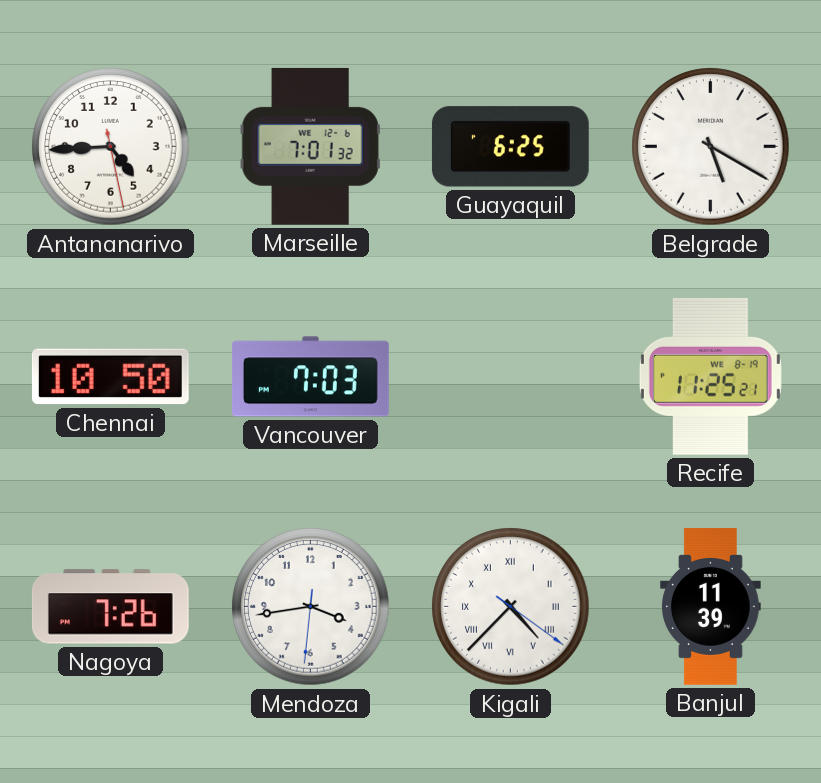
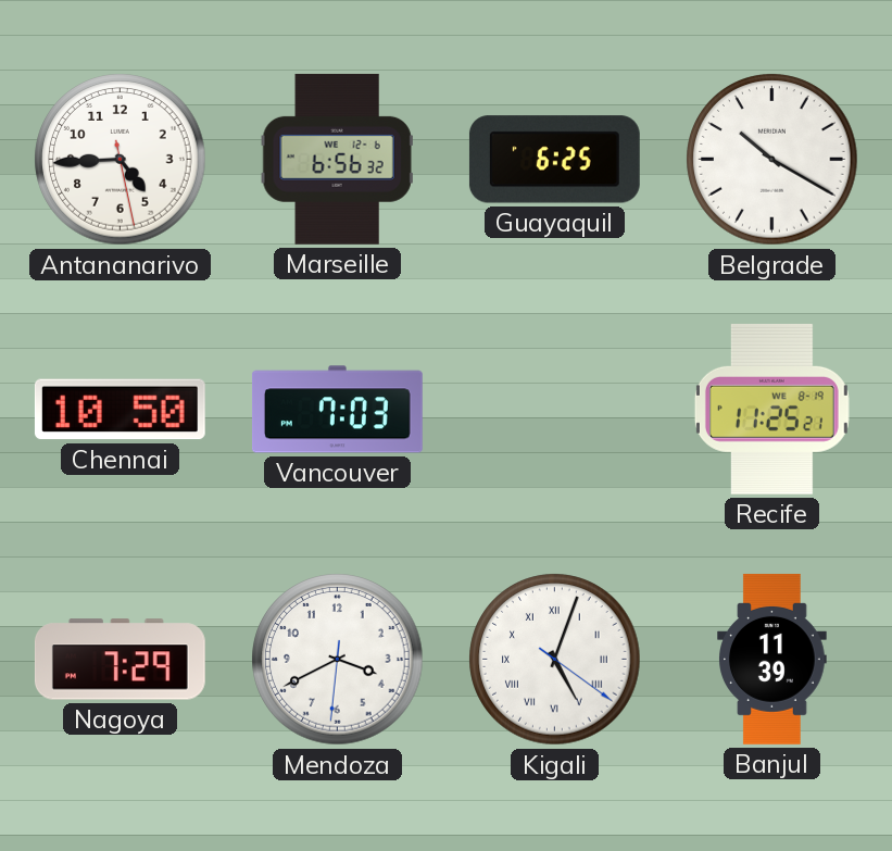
Marseille: 7:01 -> 6:56
Belgrade: 5:20 -> 10:20
Nagoya: 7:26 -> 7:29
Mendoza: 3:43 -> 3:40
Kigali: 4:37 -> 5:03
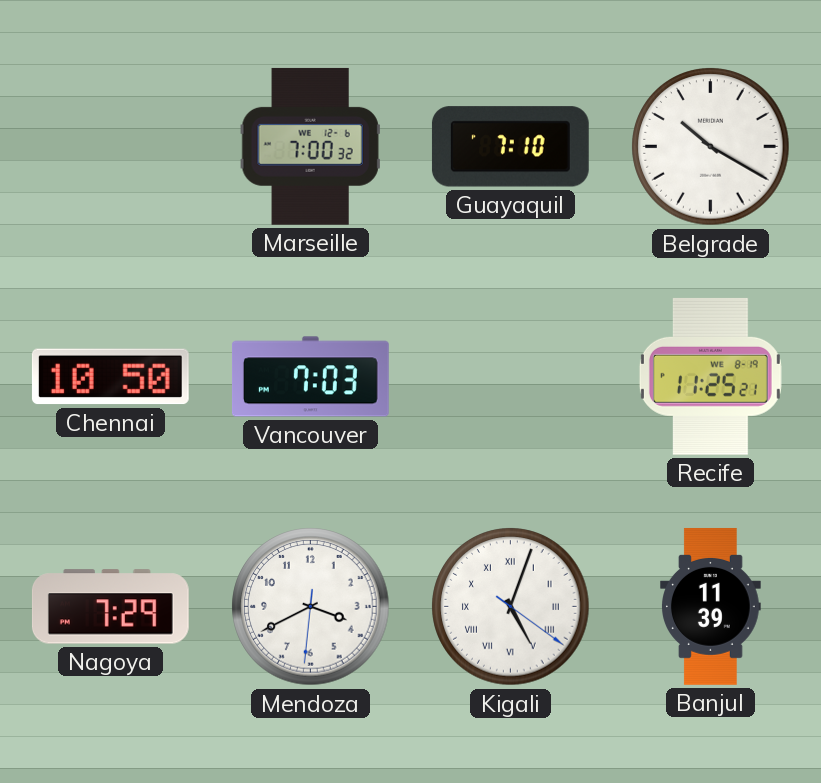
Antananarivo: 4:44 -> none
Marseille: 6:56 -> 7:00
Guayaquil: 6:25 -> 7:10
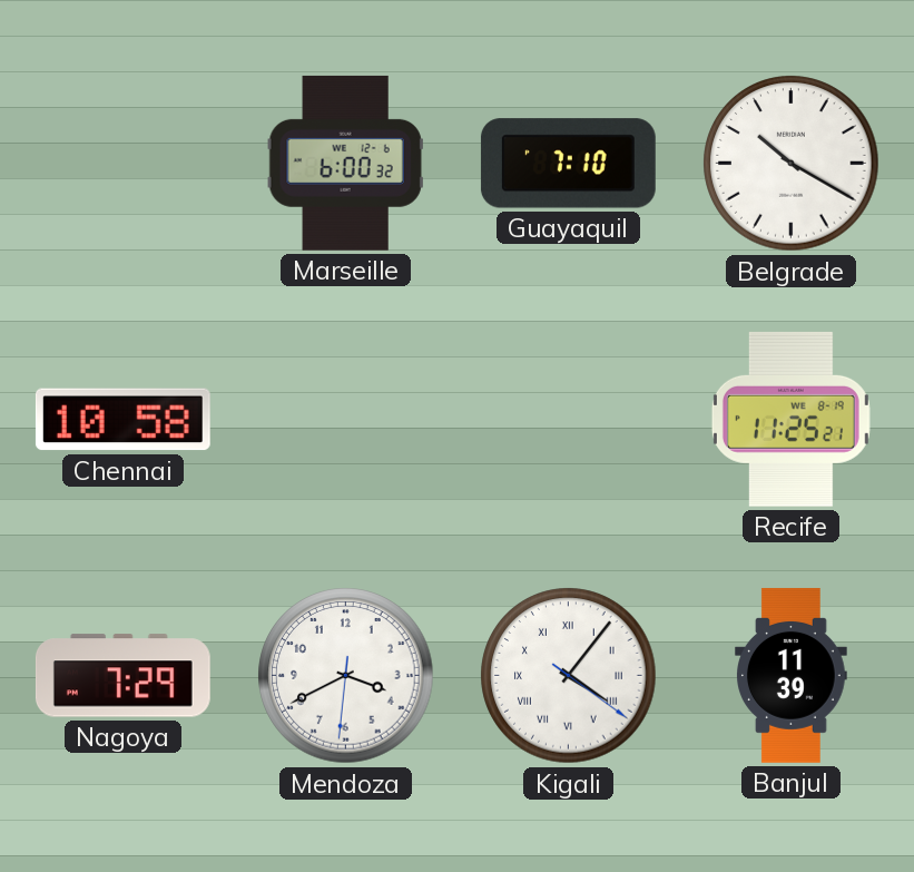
Marseille: 7:00 -> 6:00
Chennai: 10:50 -> 10:58
Vancouver: 7:03 -> none
Kigali: 5:03 -> 4:06
